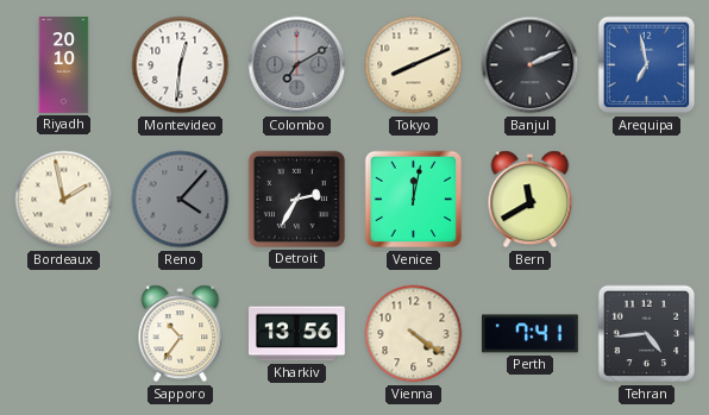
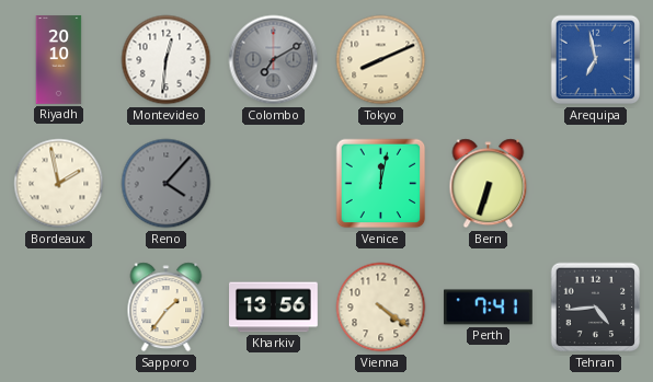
Banjul: 2:11 -> none
Detroit: 2:35 -> none
Bern: 11:40 -> 6:33
Sapporo: 10:36 -> 1:36
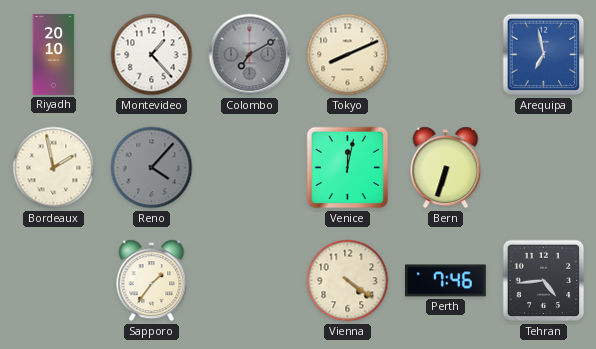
Montevideo: 12:31 -> 1:23
Kharkiv: 13:56 -> none
Perth: 7:41 -> 7:46
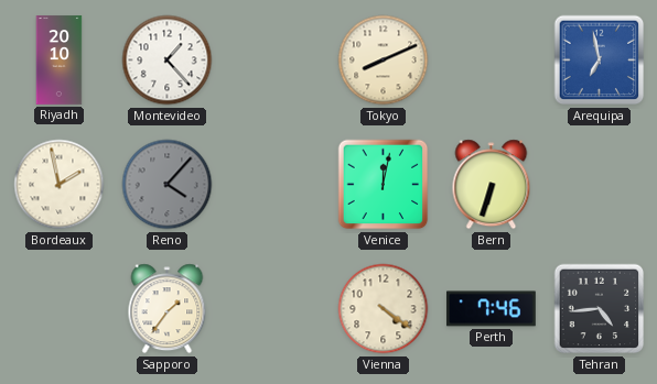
Colombo: 7:10 -> none
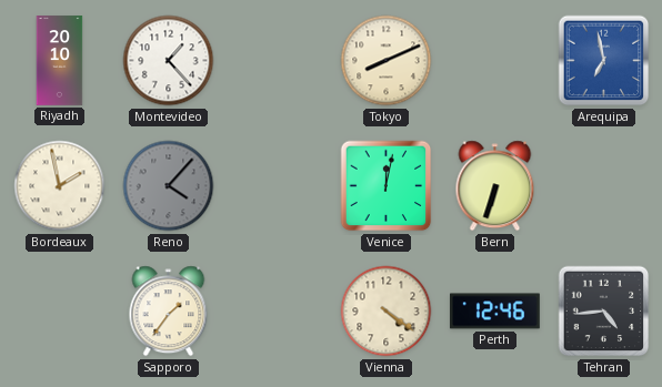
Perth: 7:46 -> 12:46
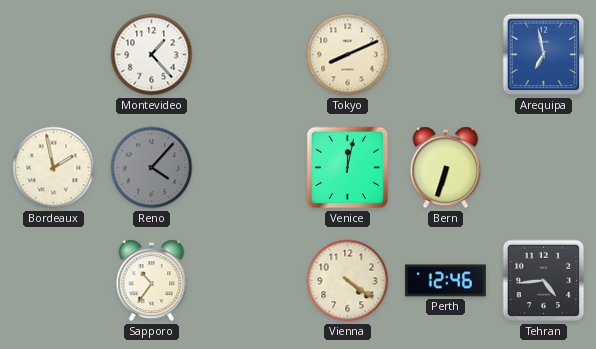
Riyadh: 20:10 -> none
Sapporo: 1:36 -> 10:36
